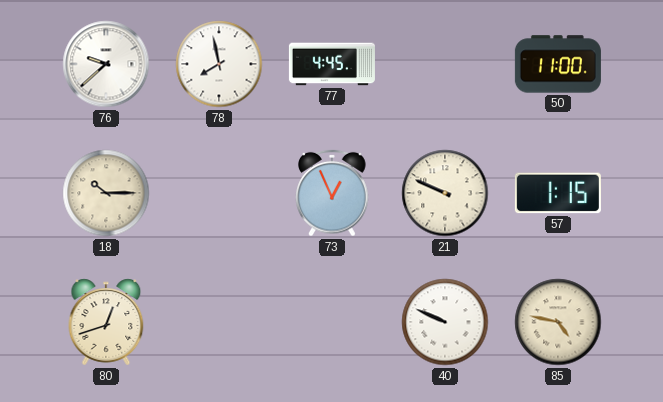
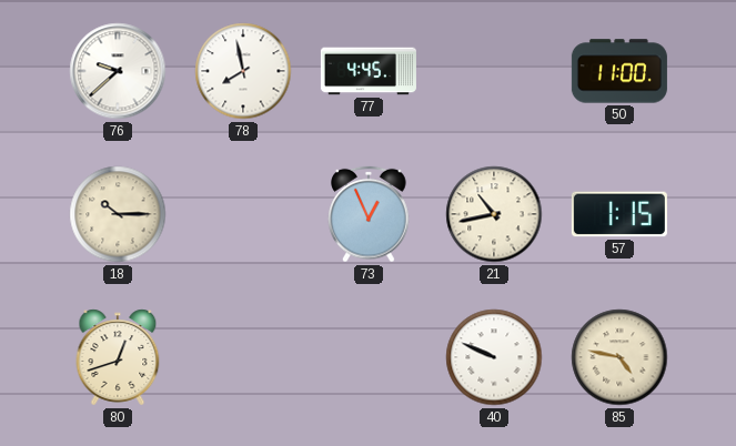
21: 9:49 -> 10:43
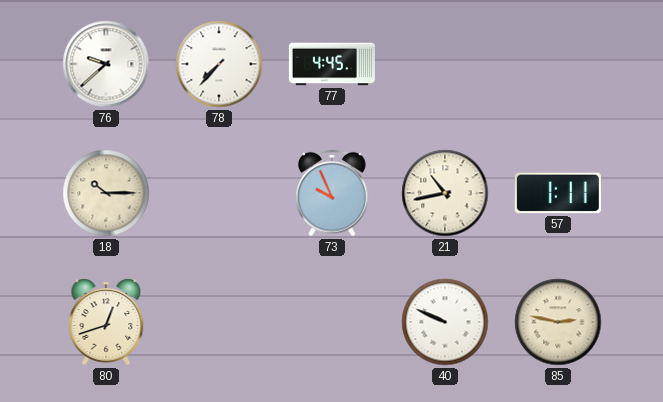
78: 7:58 -> 7:37
50: 11:00 -> none
73: 12:56 -> 9:56
57: 1:15 -> 1:11
85: 4:47 -> 2:47
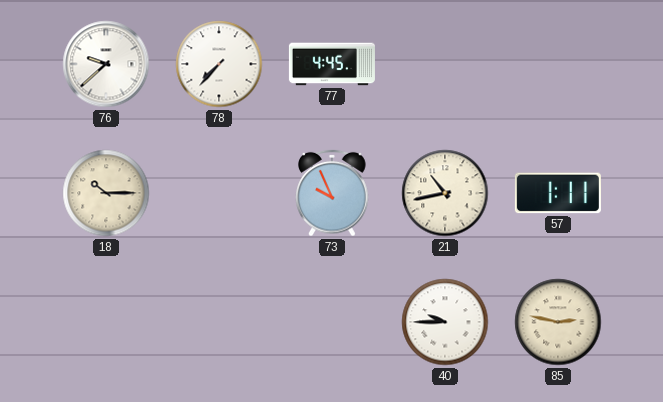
80: 12:42 -> none
40: 9:49 -> 9:45
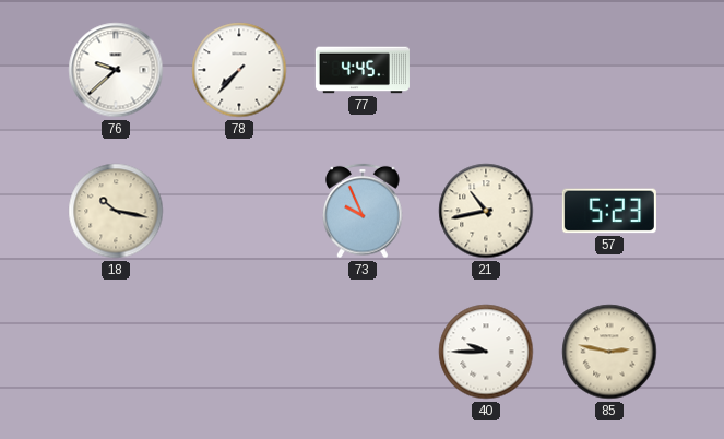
18: 10:15 -> 10:17
57: 1:11 -> 5:23
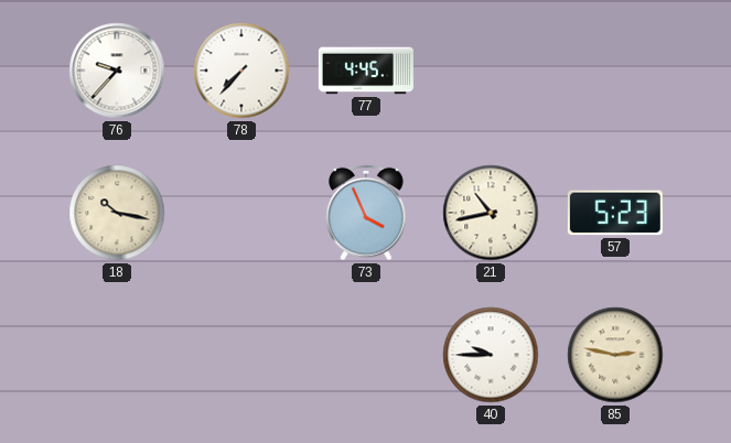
76: 9:38 -> 9:37
73: 9:56 -> 3:56
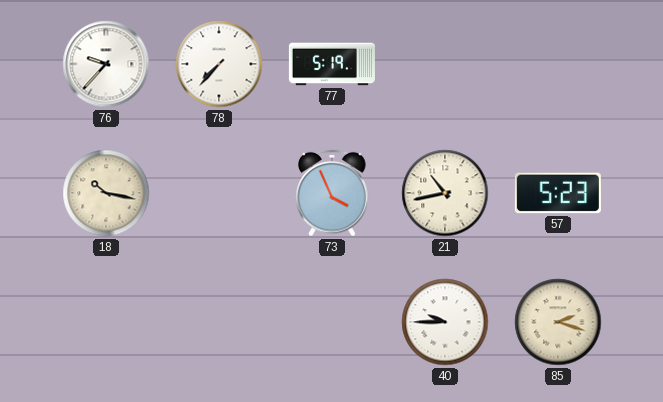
77: 4:45 -> 5:19
85: 2:47 -> 2:18
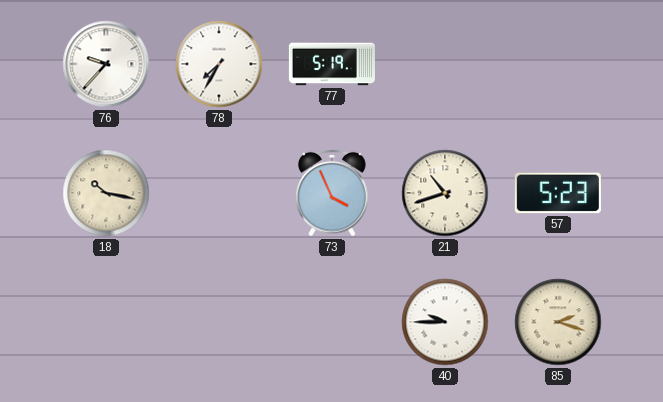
78: 7:37 -> 7:35
21: 10:43 -> 10:42
